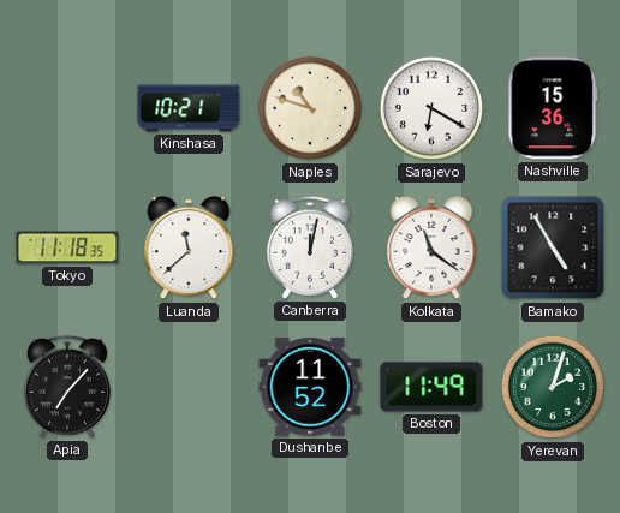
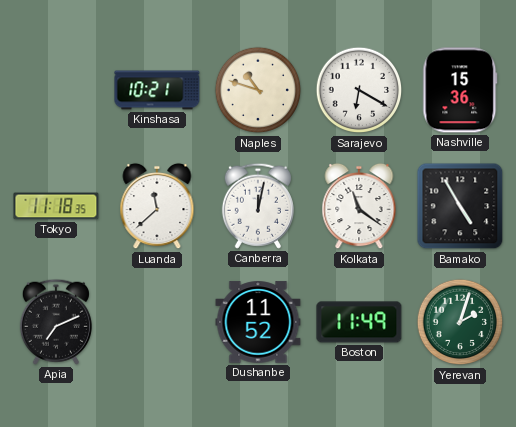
Apia: 7:07 -> 7:11
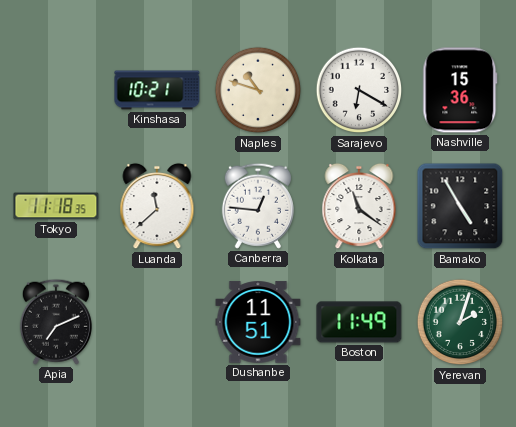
Canberra: 12:02 -> 12:46
Dushanbe: 11:52 -> 11:51
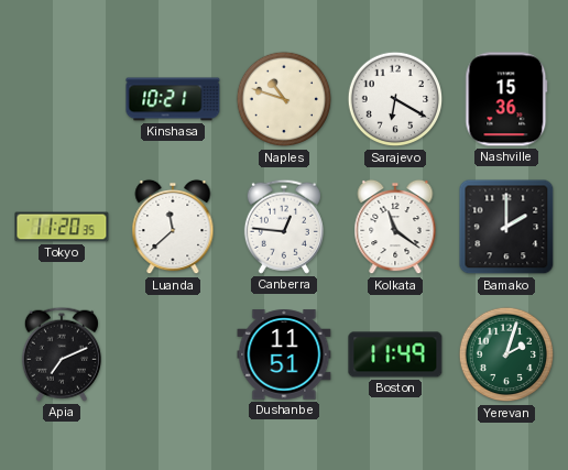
Tokyo: 11:18 -> 11:20
Bamako: 4:55 -> 2:00
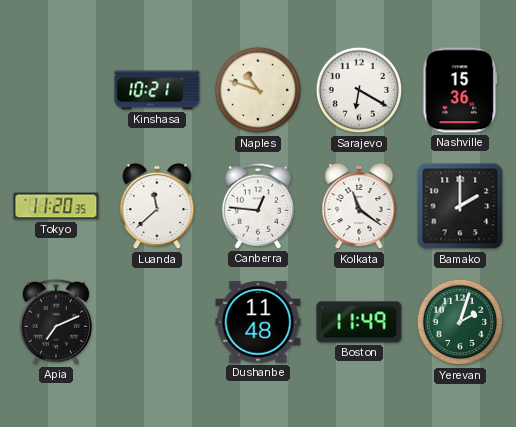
Dushanbe: 11:51 -> 11:48
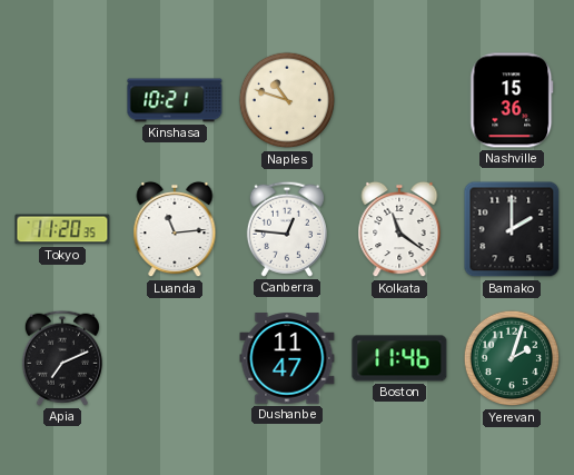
Sarajevo: 6:20 -> none
Luanda: 11:38 -> 11:14
Dushanbe: 11:48 -> 11:47
Boston: 11:49 -> 11:46
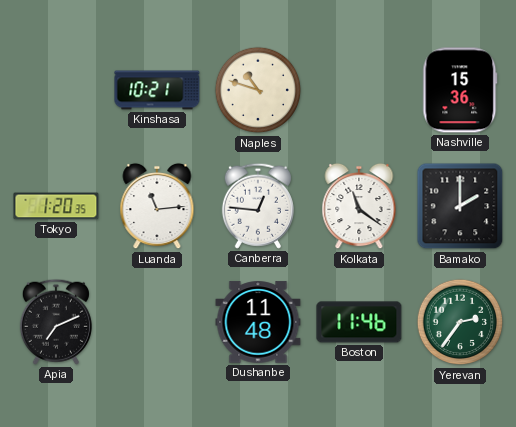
Tokyo: 11:20 -> 1:20
Dushanbe: 11:47 -> 11:48
Yerevan: 2:03 -> 2:36
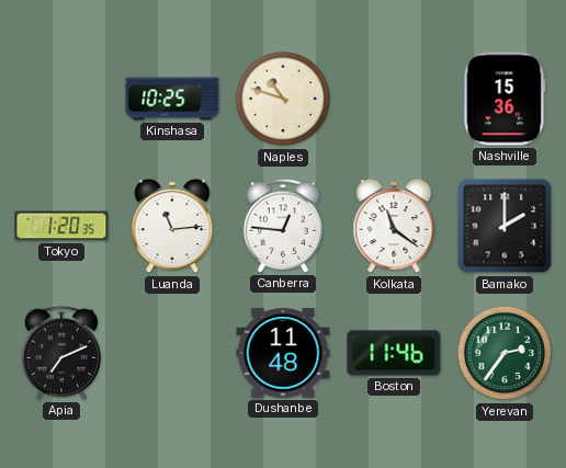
Kinshasa: 10:21 -> 10:25
